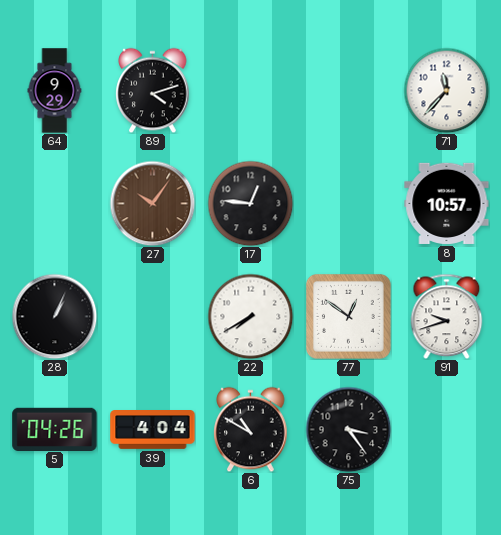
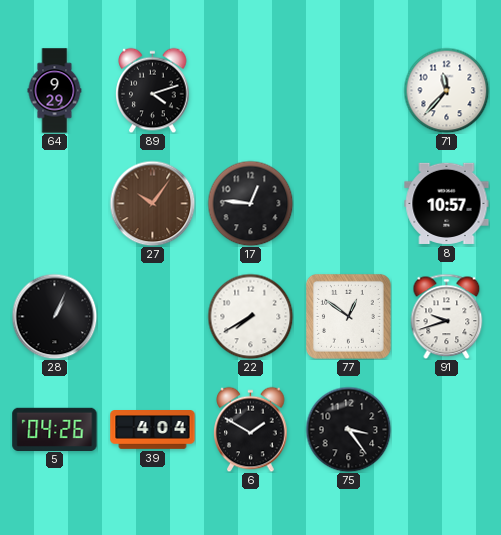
6: 10:50 -> 1:50
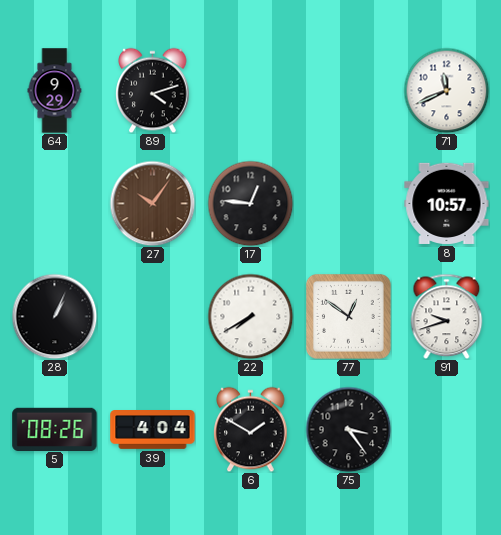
71: 11:37 -> 11:41
5: 04:26 -> 08:26
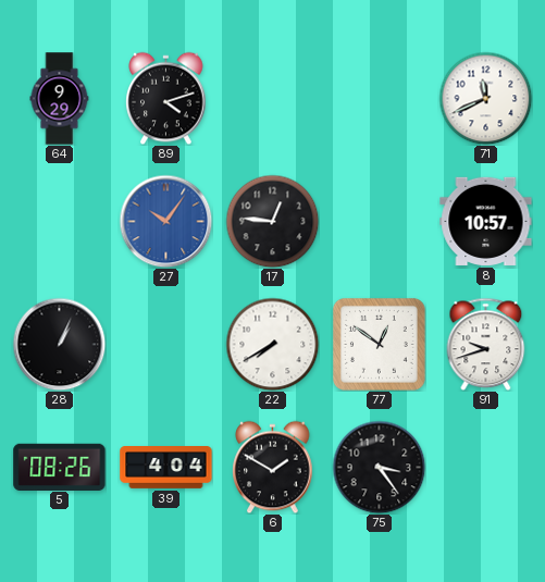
27 dial: brown -> blue
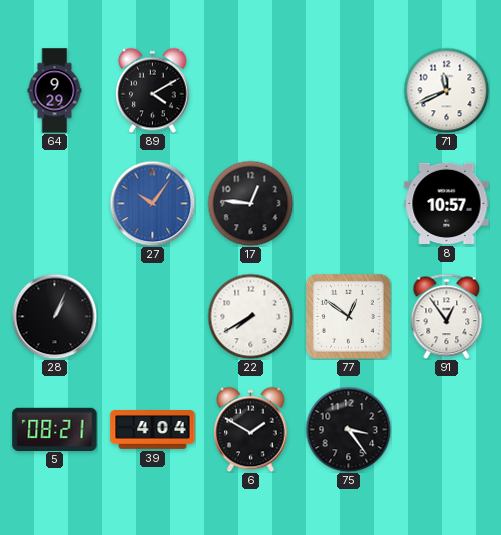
89: 4:12 -> 4:10
91: 9:42 -> 12:54
5: 08:26 -> 08:21
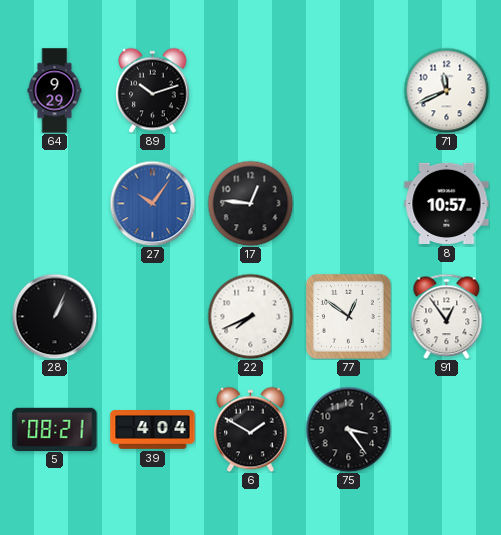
89: 4:10 -> 10:12
22: 7:40 -> 7:41
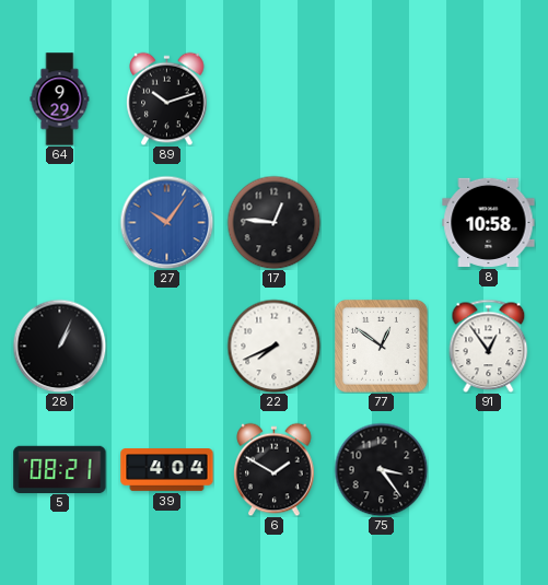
71: 11:41 -> none
8: 10:57 -> 10:58
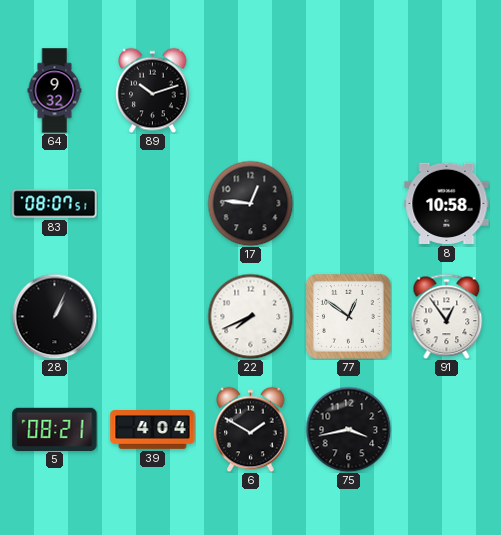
64: 9:29 -> 9:32
83: none -> 08:07
27: 10:06 -> none
75: 3:24 -> 3:43
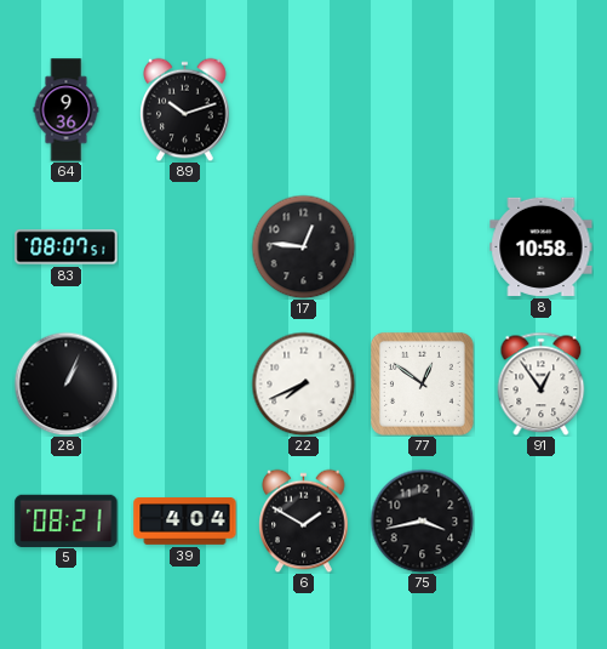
64: 9:32 -> 9:36
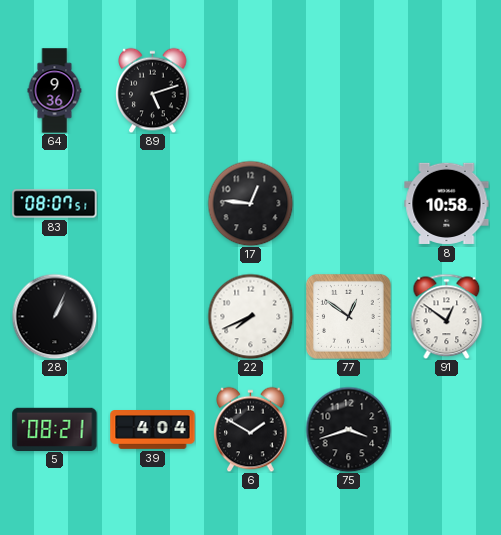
89: 10:12 -> 5:12
91: 12:54 -> 12:51
75: 3:43 -> 3:42
